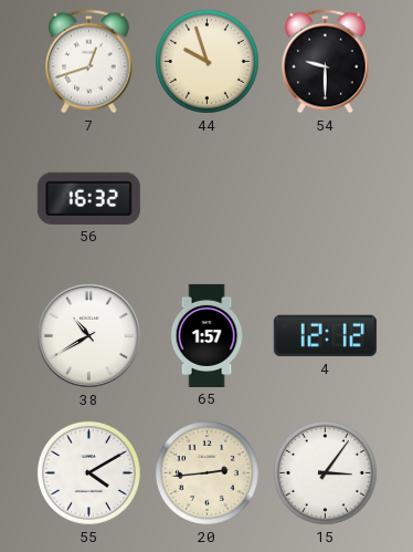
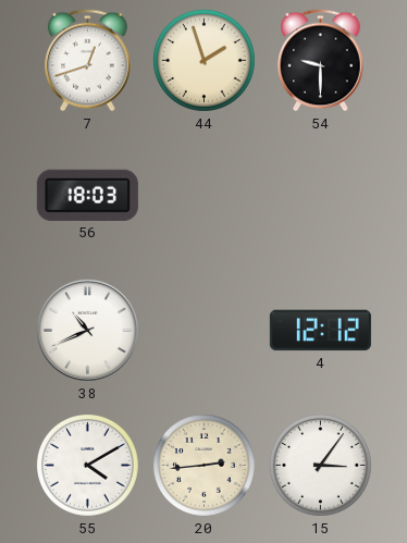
44: 9:57 -> 1:57
56: 16:32 -> 18:03
38: 10:40 -> 10:41
65: 1:57 -> none
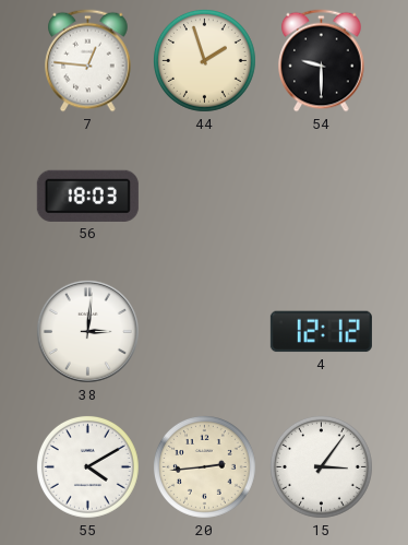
7: 12:42 -> 12:46
38: 10:41 -> 3:01
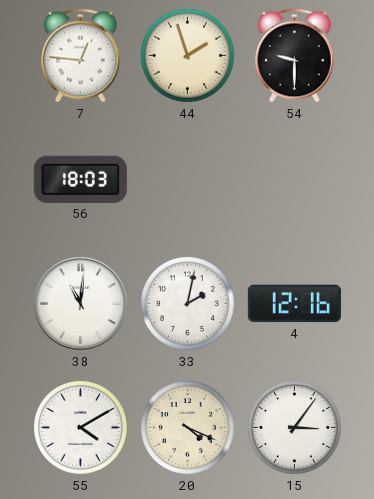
38: 3:01 -> 11:01
33: none -> 2:02
4: 12:12 -> 12:16
20: 2:44 -> 4:19
